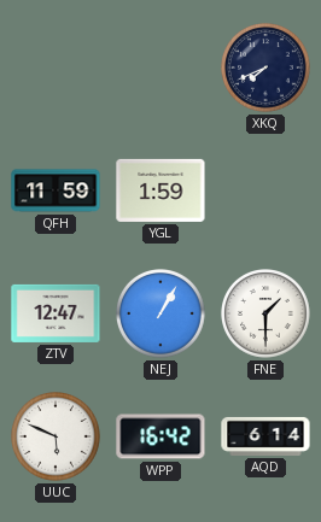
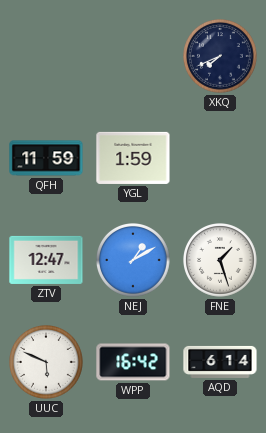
NEJ: 1:05 -> 1:10
FNE: 1:30 -> 1:27
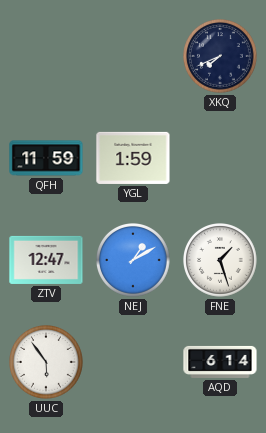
UUC: 5:49 -> 5:54
WPP: 16:42 -> none
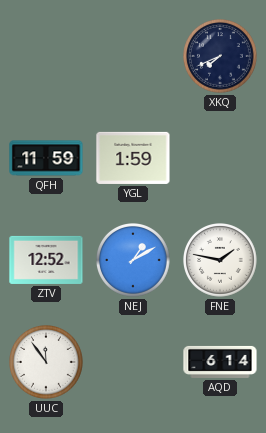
ZTV: 12:47 -> 12:52
FNE: 1:27 -> 1:47
UUC: 5:54 -> 11:54
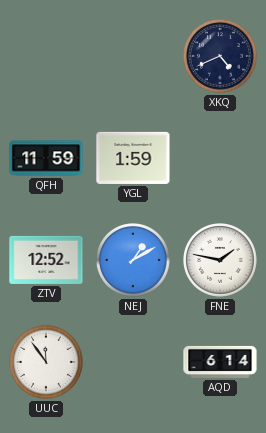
XKQ: 7:41 -> 4:41
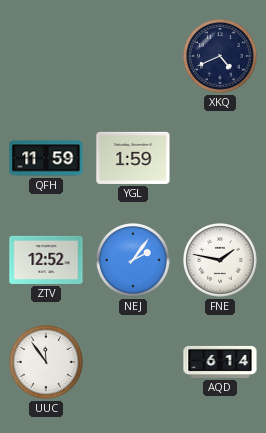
NEJ: 1:10 -> 2:06
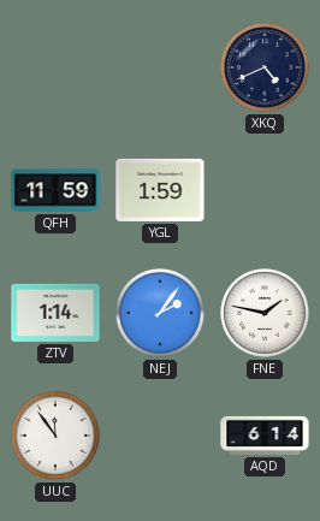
ZTV: 12:52 -> 1:14
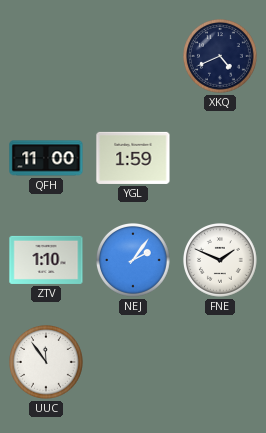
QFH: 11:59 -> 11:00
ZTV: 1:14 -> 1:10
FNE: 1:47 -> 1:49
AQD: 6:14 -> none
